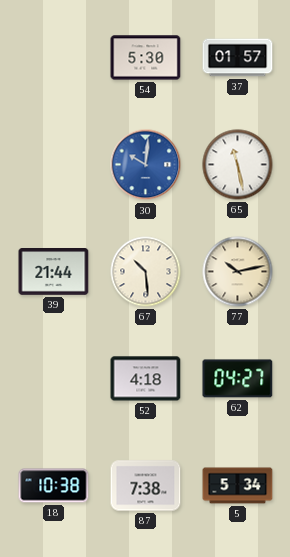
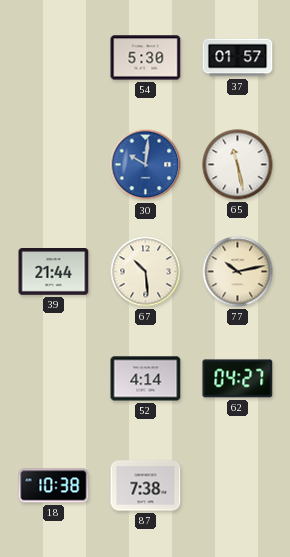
52: 4:18 -> 4:14
5: 5:34 -> none
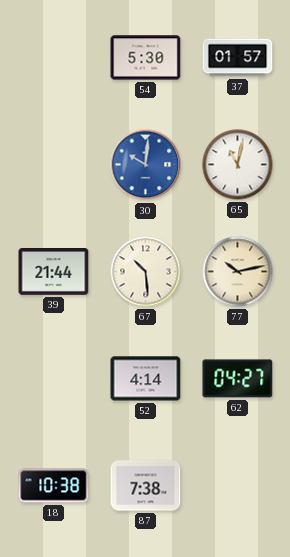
65: 11:28 -> 11:02
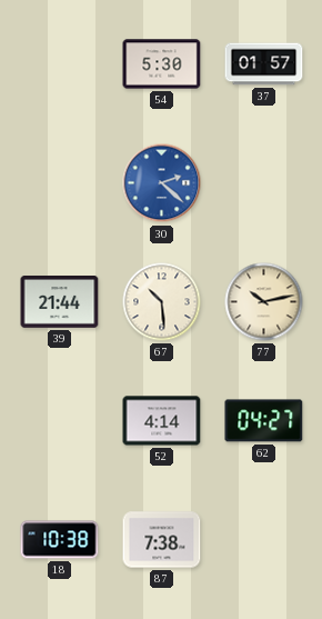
30: 10:01 -> 2:22
65: 11:02 -> none
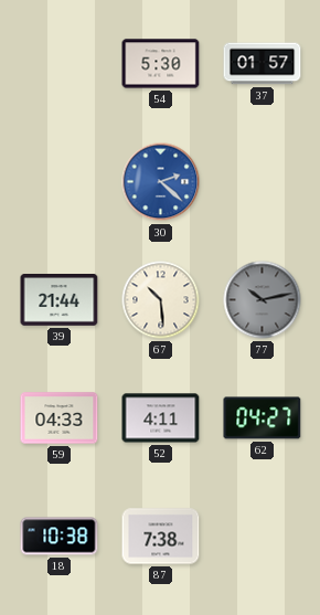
77 dial: cream -> grey
59: none -> 04:33
52: 4:14 -> 4:11
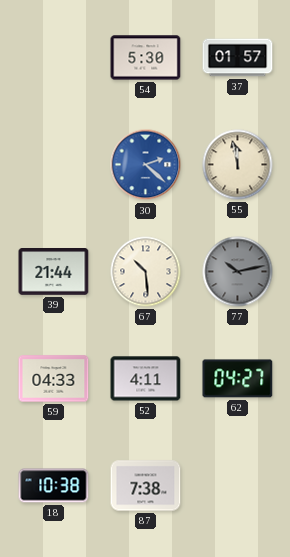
55: none -> 11:58
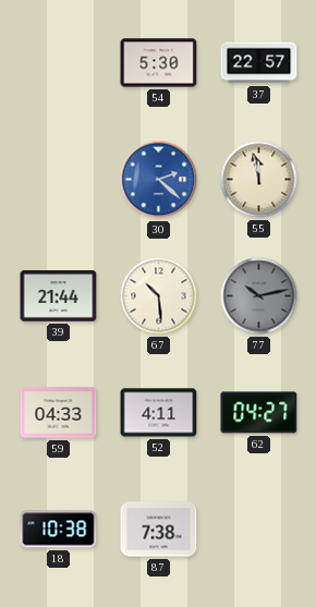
37: 01:57 -> 22:57
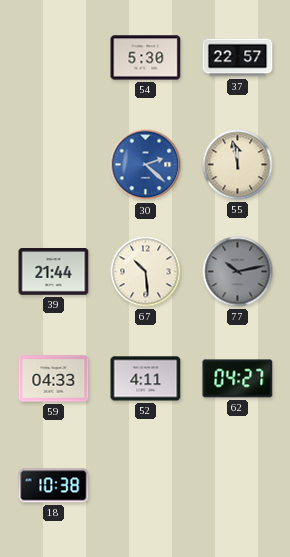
87: 7:38 -> none
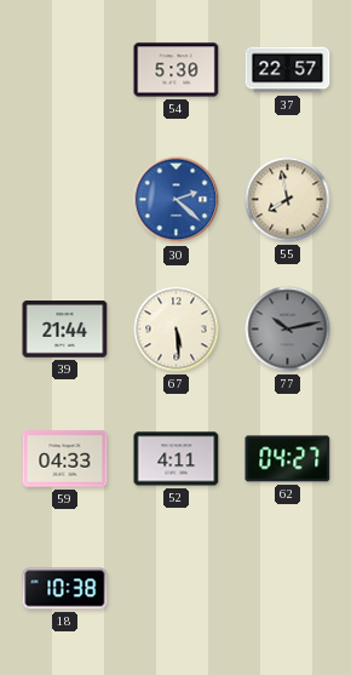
55: 11:58 -> 7:58
67: 10:29 -> 5:29
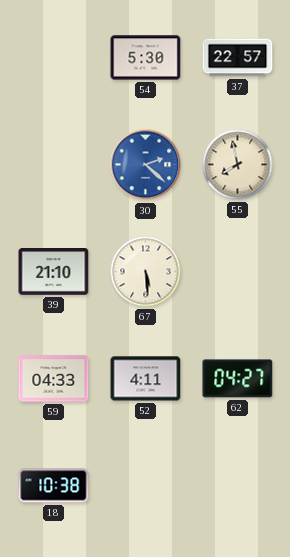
39: 21:44 -> 21:10
77: 10:13 -> none
